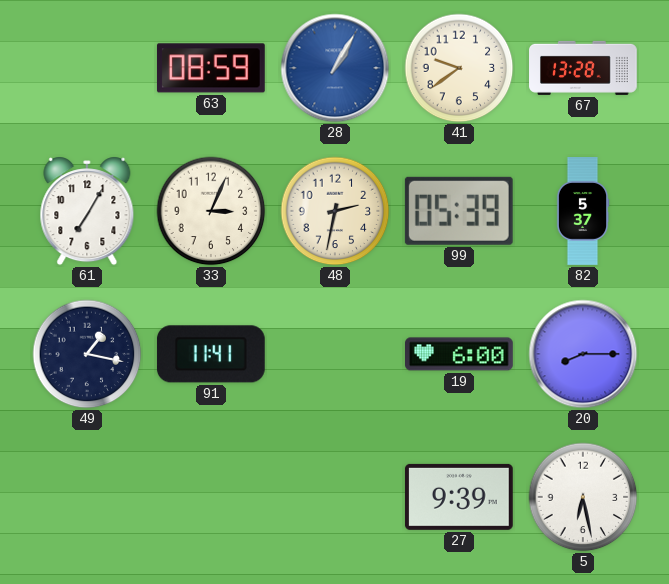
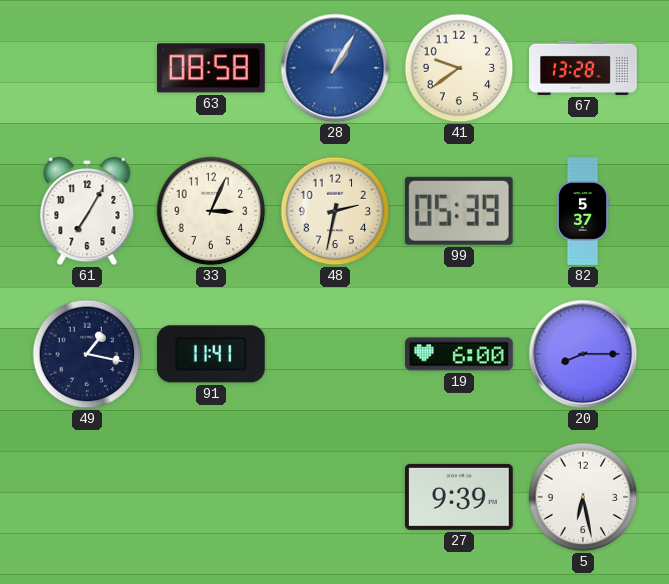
63: 08:59 -> 08:58
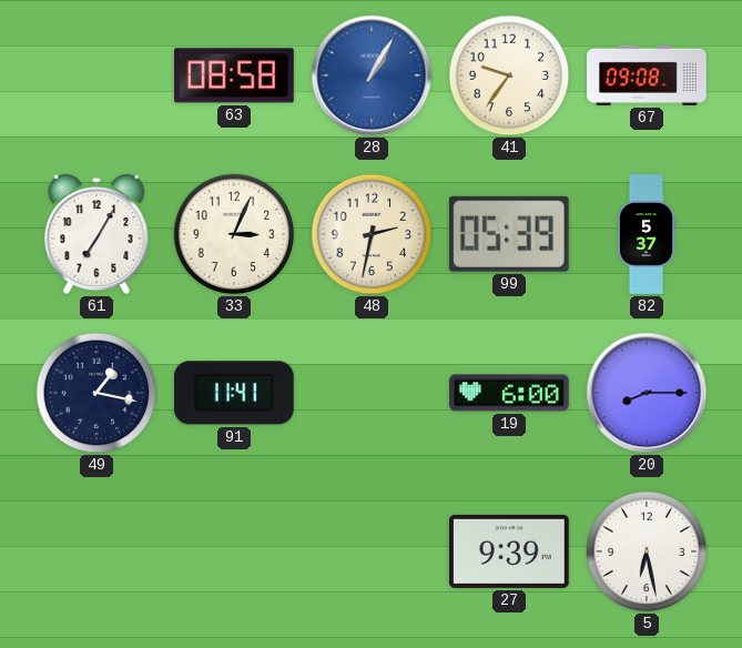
41: 9:39 -> 9:36
67: 13:28 -> 09:08
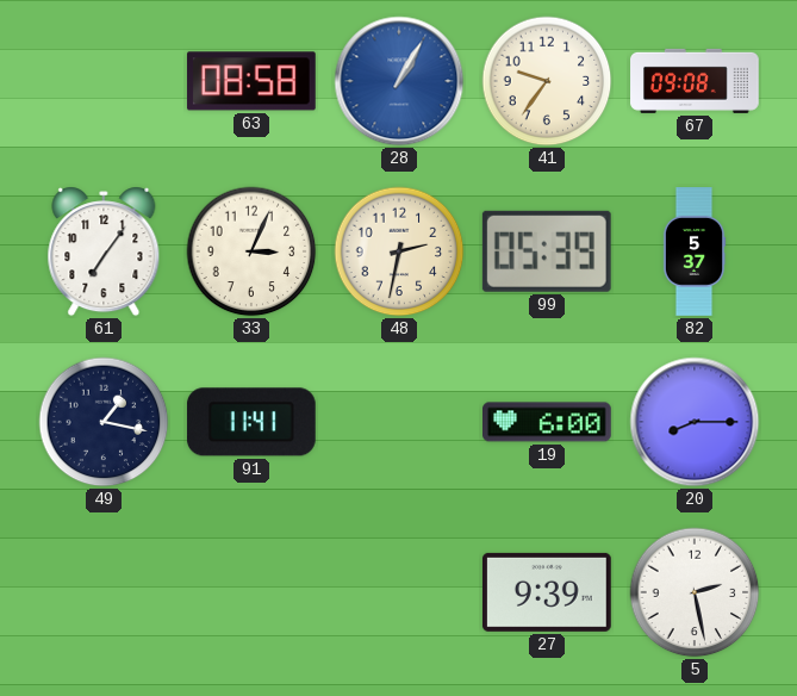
61: 7:05 -> 7:06
5: 6:28 -> 2:28
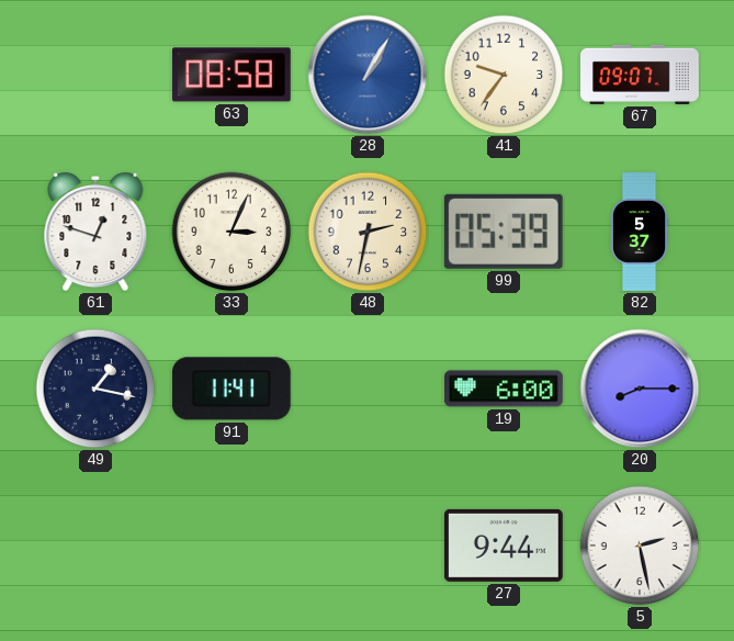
67: 09:08 -> 09:07
61: 7:06 -> 12:48
27: 9:39 -> 9:44
